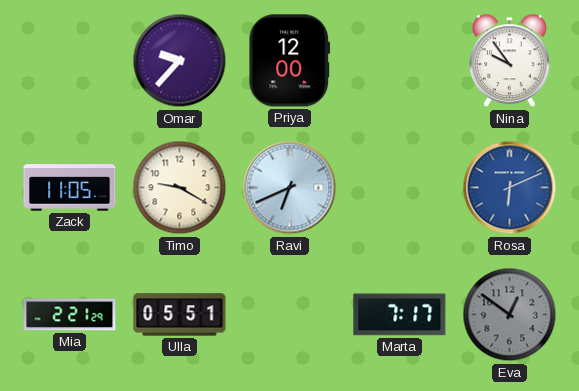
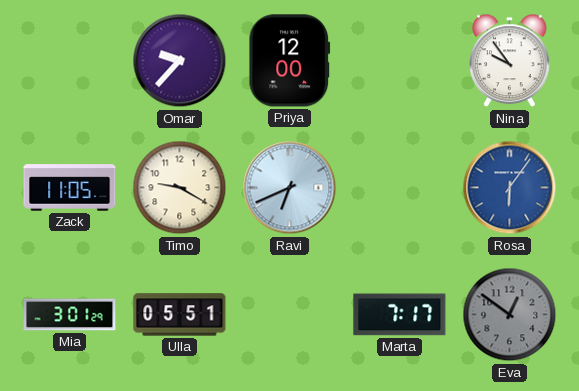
Rosa: 6:11 -> 6:06
Mia: 2:21 -> 3:01
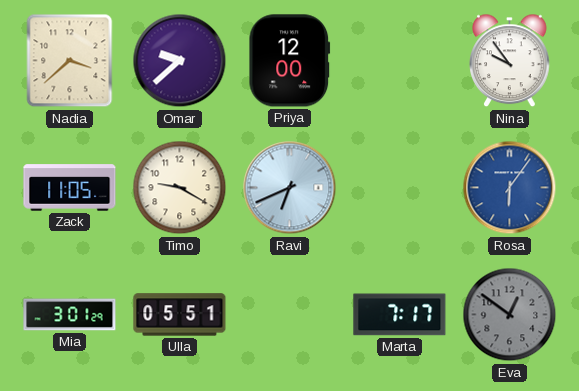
Nadia: none -> 3:38
Omar: 9:37 -> 9:38
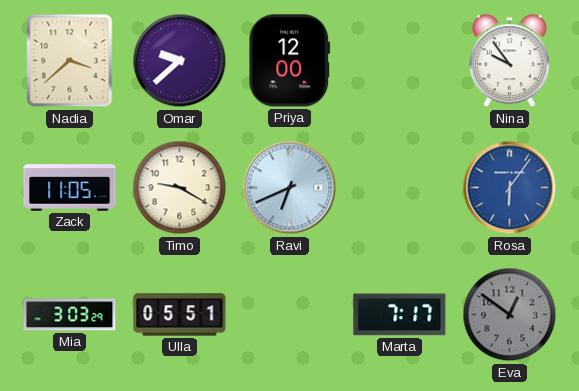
Mia: 3:01 -> 3:03
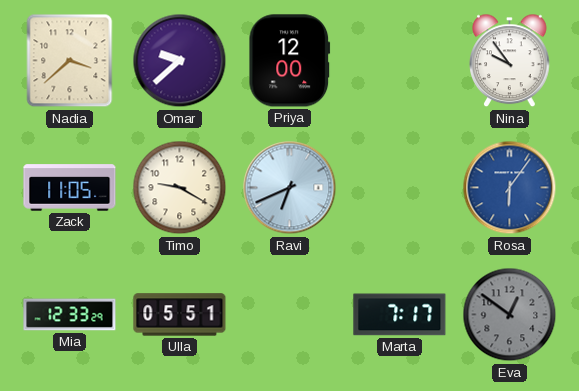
Mia: 3:03 -> 12:33
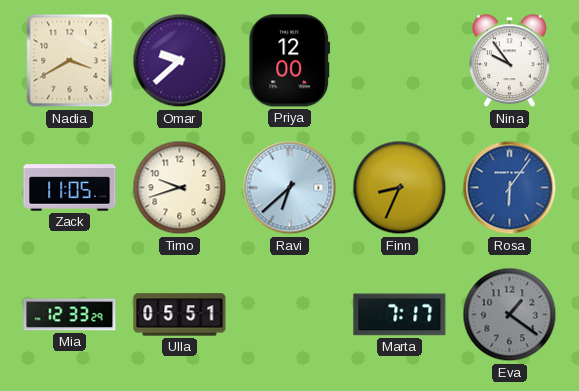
Nadia: 3:38 -> 3:40
Timo: 9:20 -> 9:42
Ravi: 6:41 -> 6:38
Finn: none -> 8:34
Eva: 12:51 -> 1:21
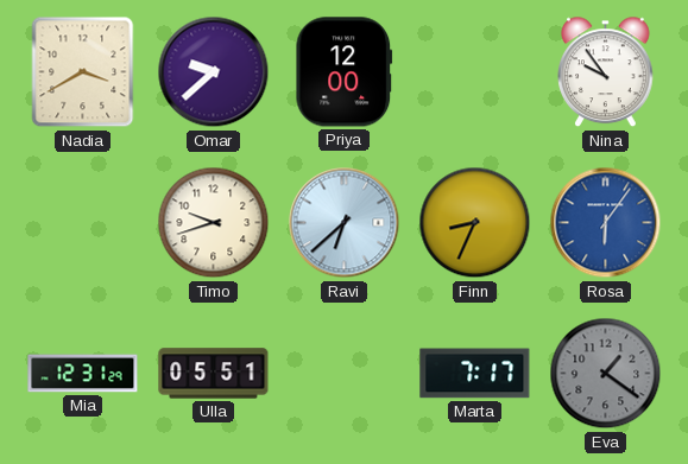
Zack: 11:05 -> none
Mia: 12:33 -> 12:31
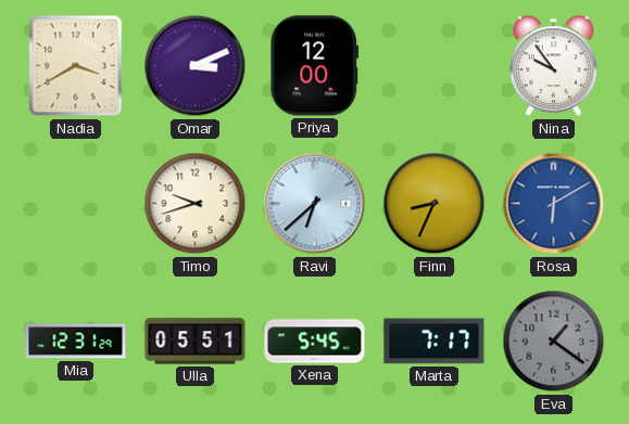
Omar: 9:38 -> 3:11
Rosa: 6:06 -> 6:10
Xena: none -> 5:45
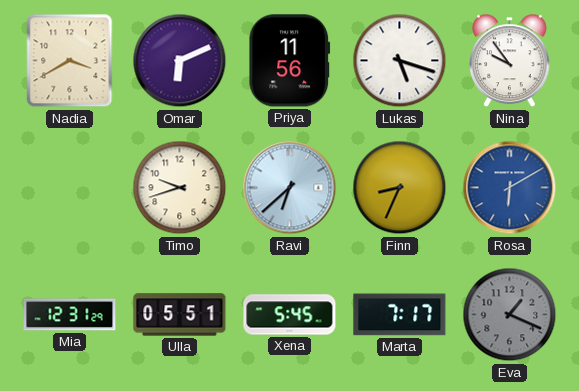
Omar: 3:11 -> 6:11
Priya: 12:00 -> 11:56
Lukas: none -> 5:18
Eva: 1:21 -> 1:19
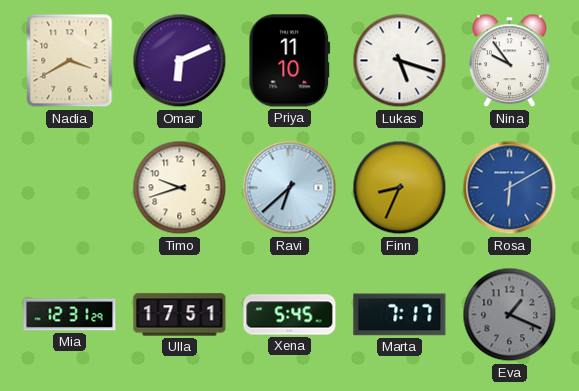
Priya: 11:56 -> 11:10
Ulla: 05:51 -> 17:51
